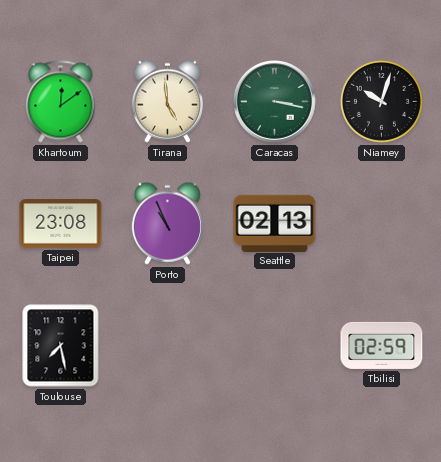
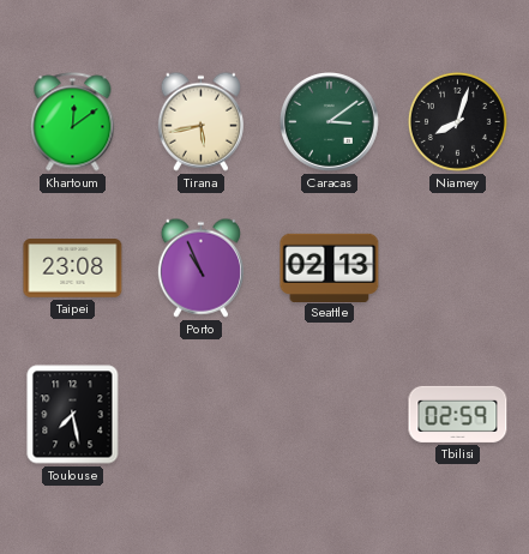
Tirana: 4:59 -> 5:43
Caracas: 3:17 -> 3:09
Niamey: 10:03 -> 8:03
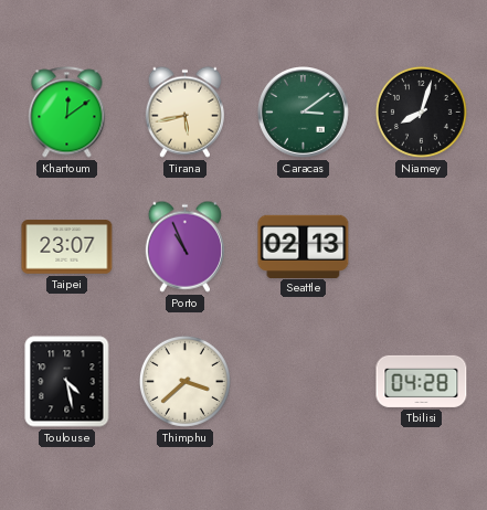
Taipei: 23:08 -> 23:07
Toulouse: 7:28 -> 4:28
Thimphu: none -> 3:38
Tbilisi: 02:59 -> 04:28
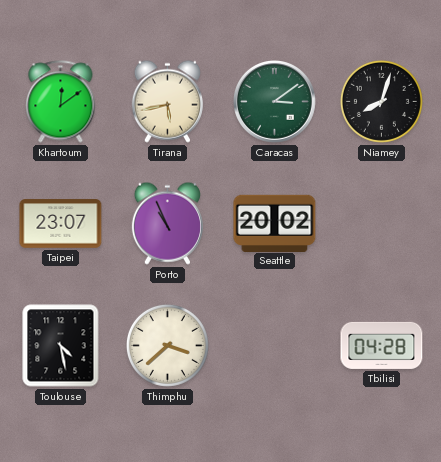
Seattle: 02:13 -> 20:02
